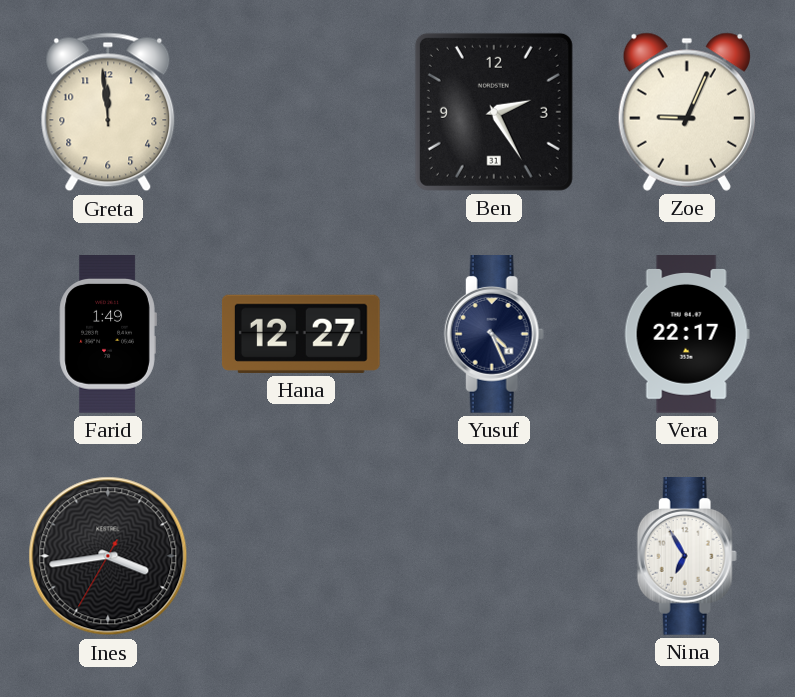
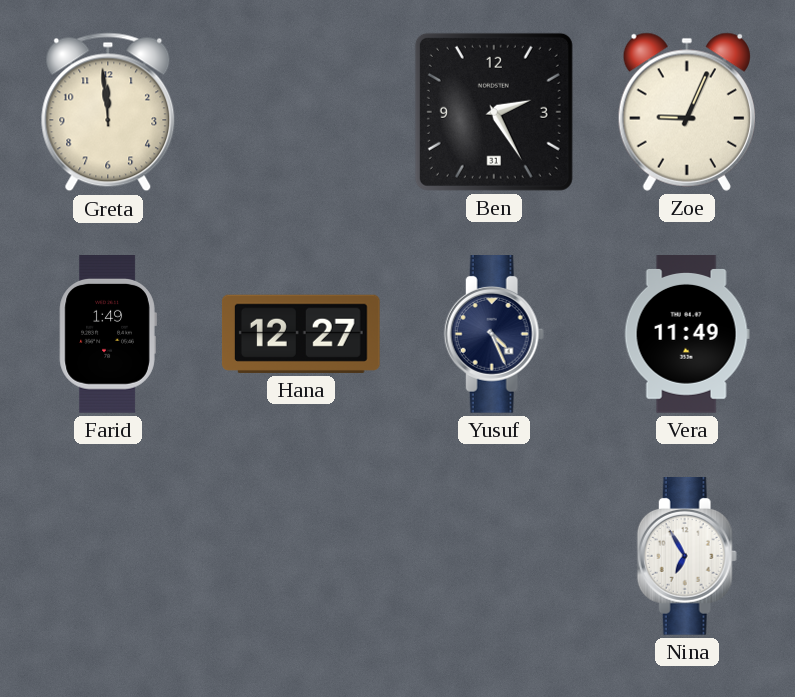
Vera: 22:17 -> 11:49
Ines: 3:43 -> none
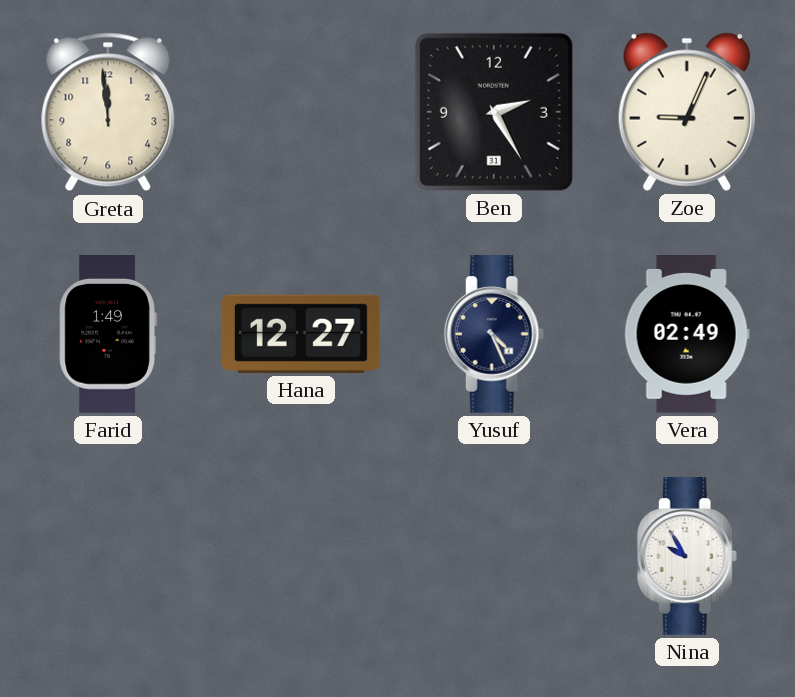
Vera: 11:49 -> 02:49
Nina: 6:55 -> 9:55
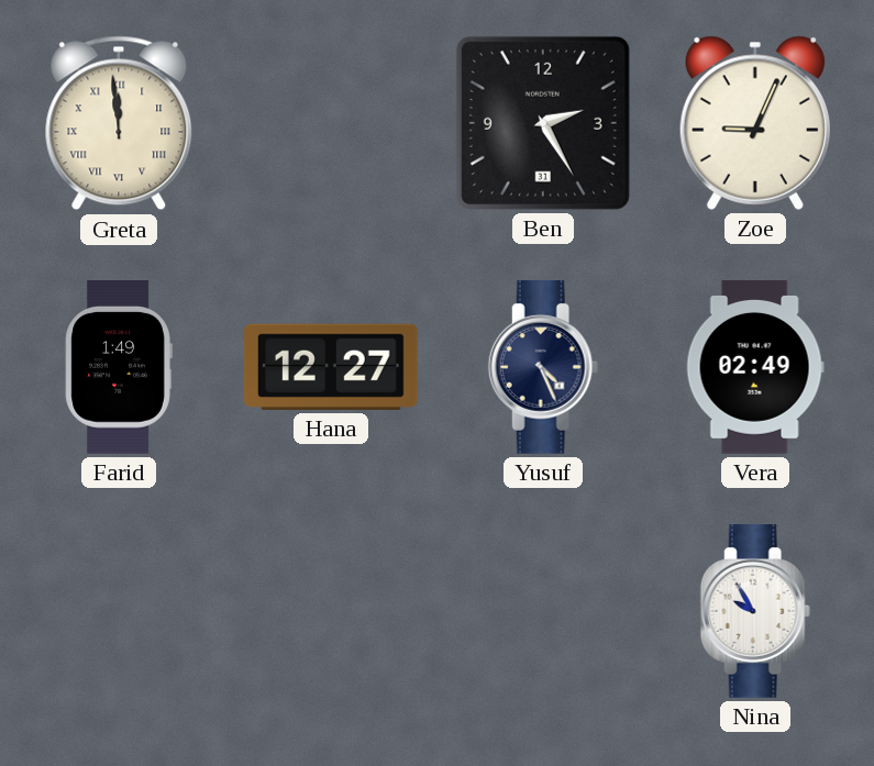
Greta numerals: Arabic -> Roman
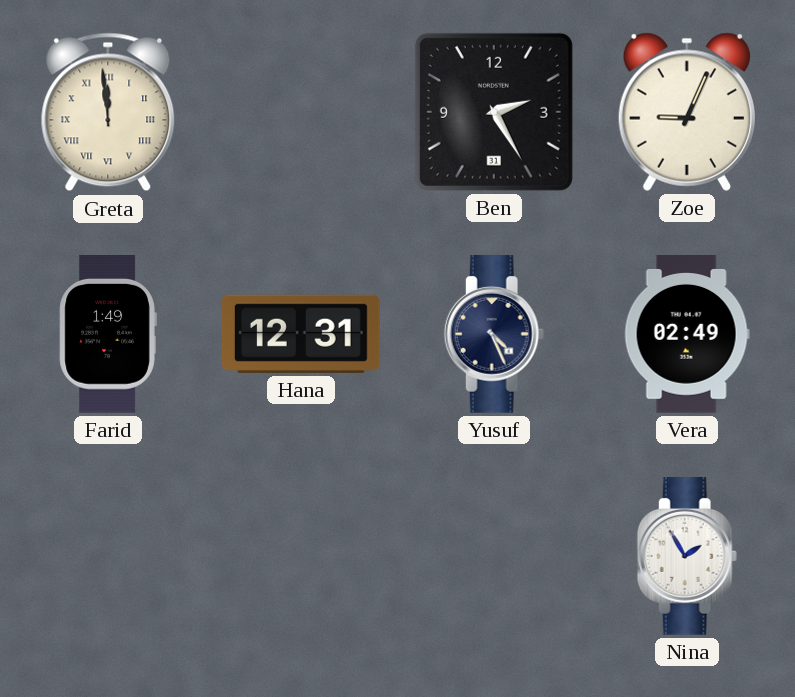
Hana: 12:27 -> 12:31
Nina: 9:55 -> 1:55
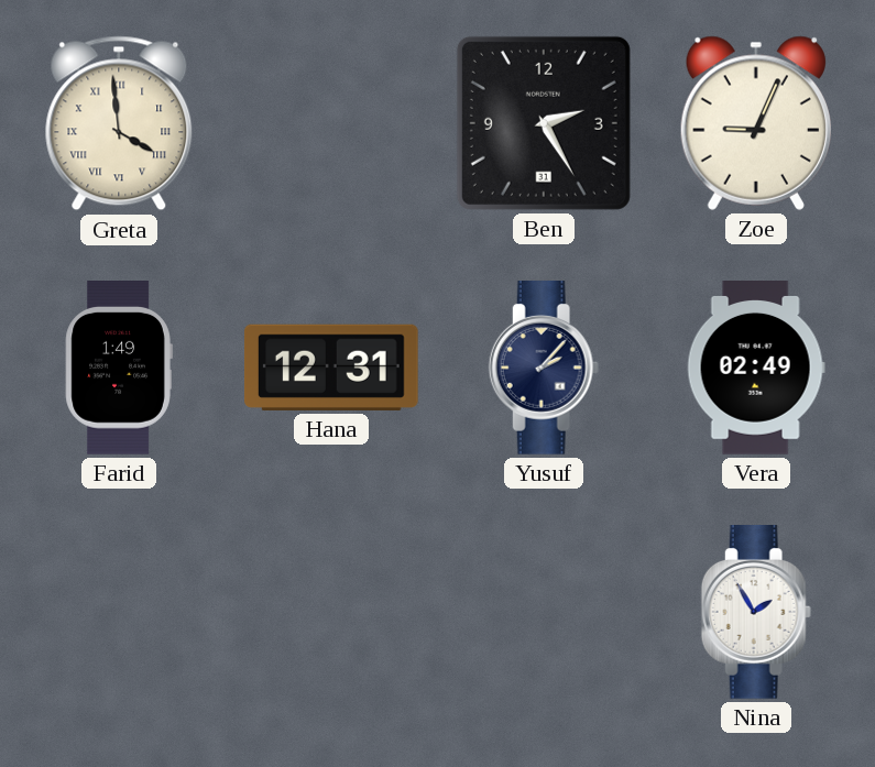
Greta: 11:59 -> 3:59
Yusuf: 4:26 -> 2:07
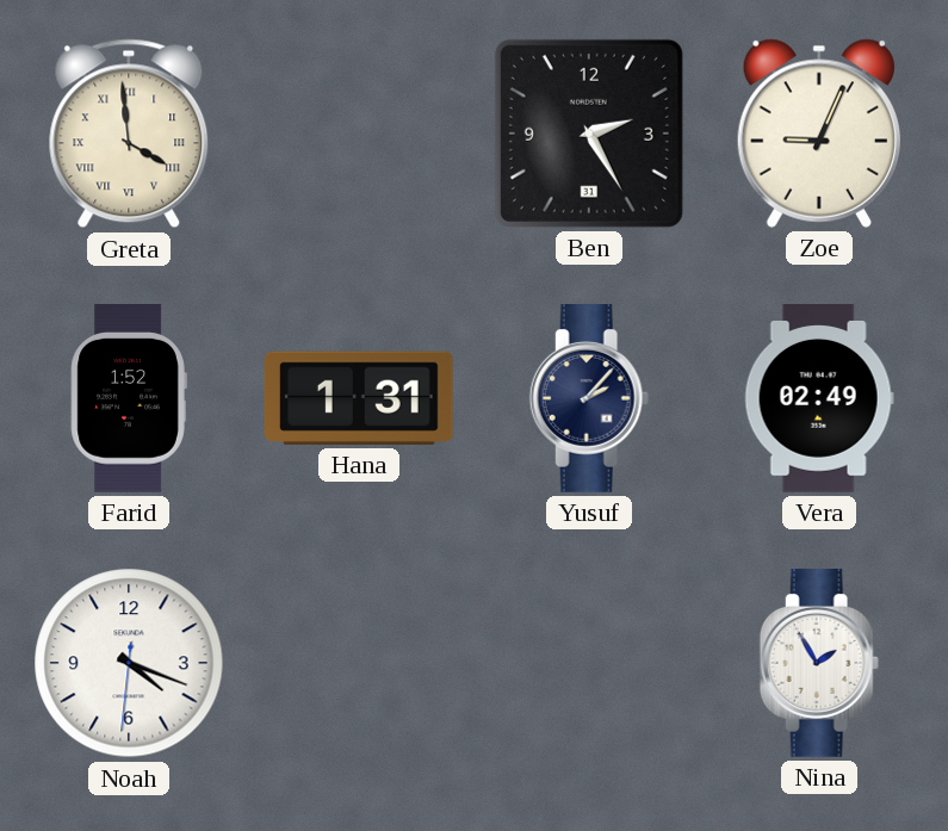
Farid: 1:49 -> 1:52
Hana: 12:31 -> 1:31
Noah: none -> 4:18
